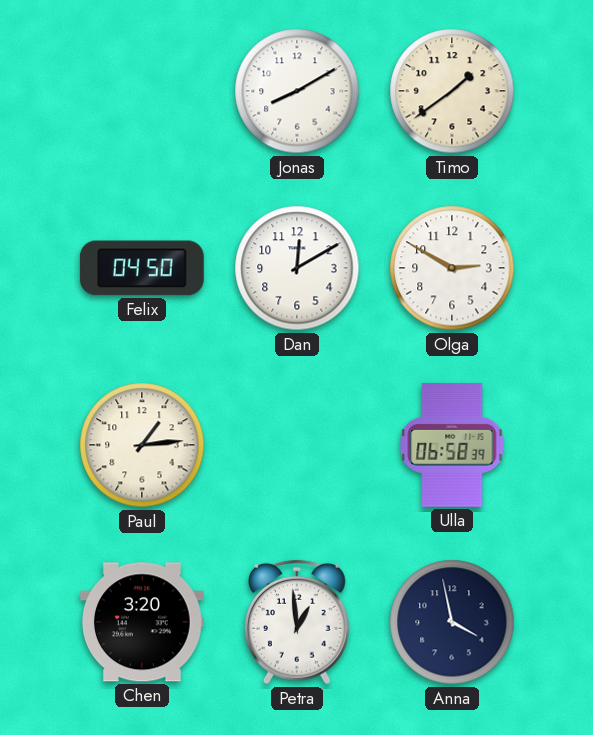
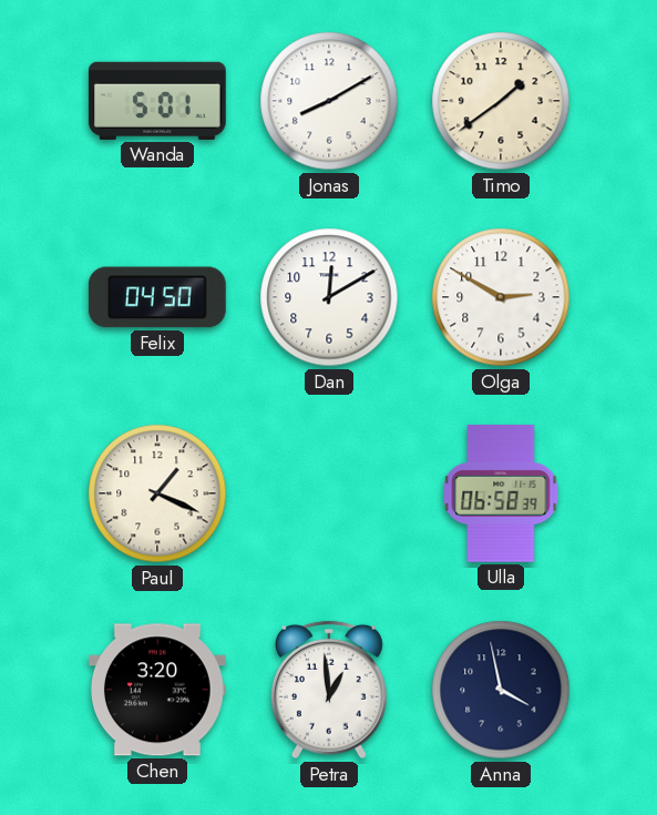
Wanda: none -> 5:01
Paul: 1:14 -> 1:19
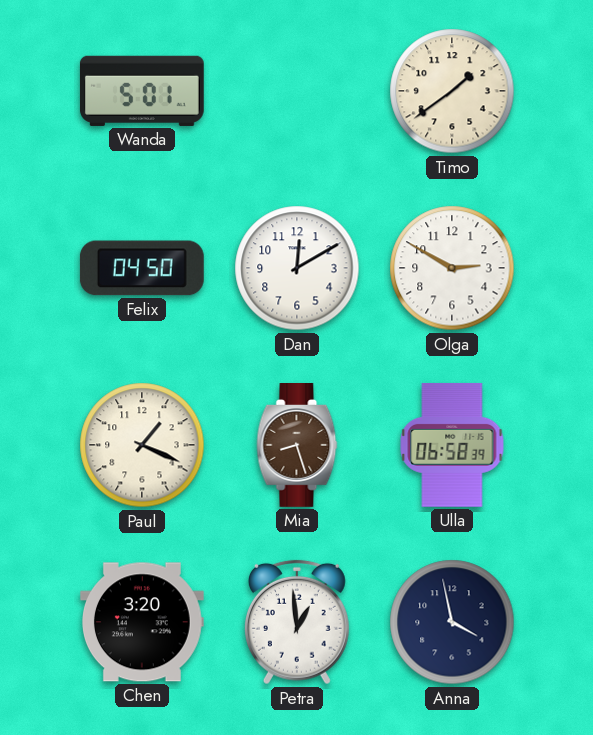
Jonas: 8:10 -> none
Mia: none -> 8:27
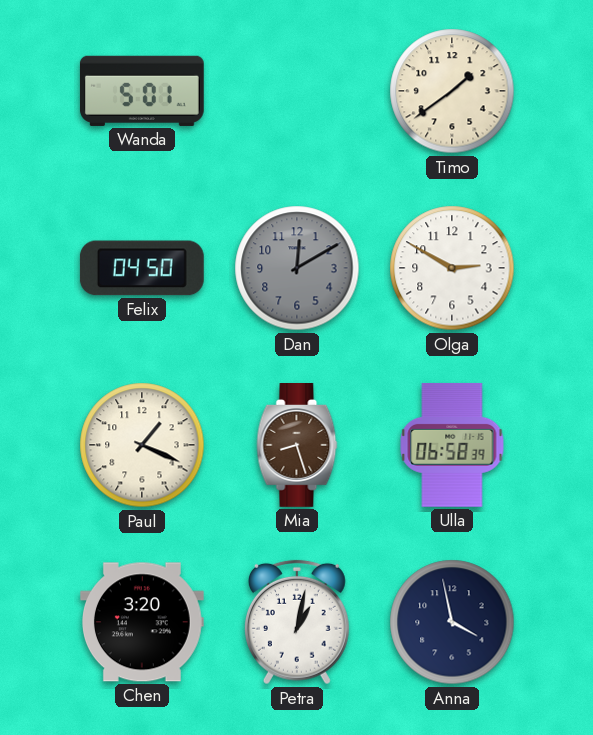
Dan dial: white -> grey
Petra: 12:59 -> 1:02
